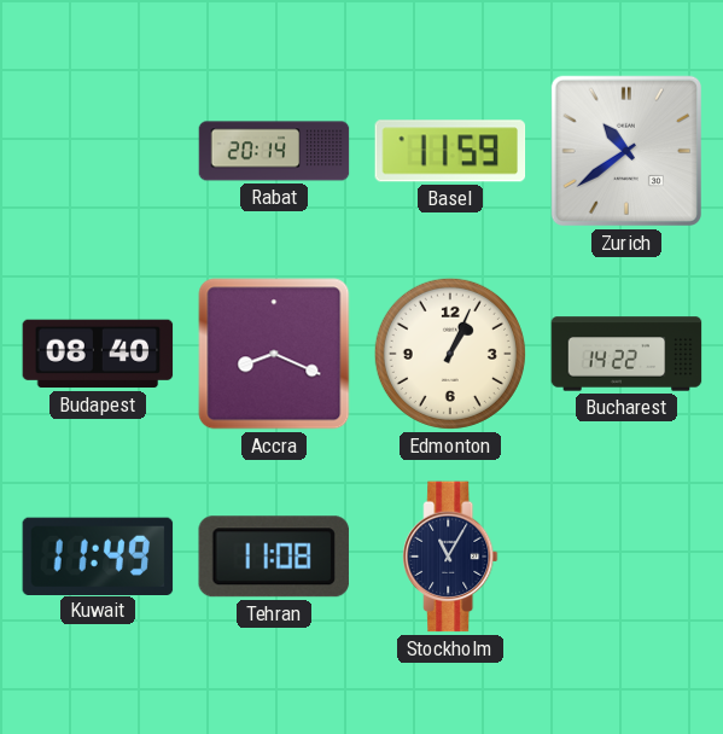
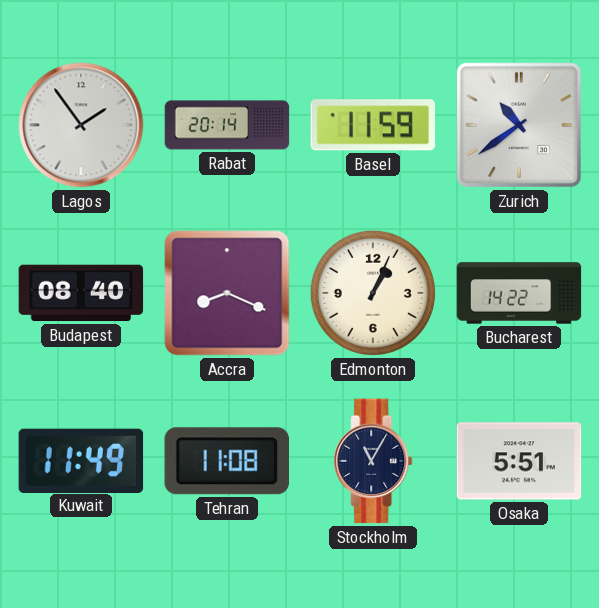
Lagos: none -> 1:54
Osaka: none -> 5:51
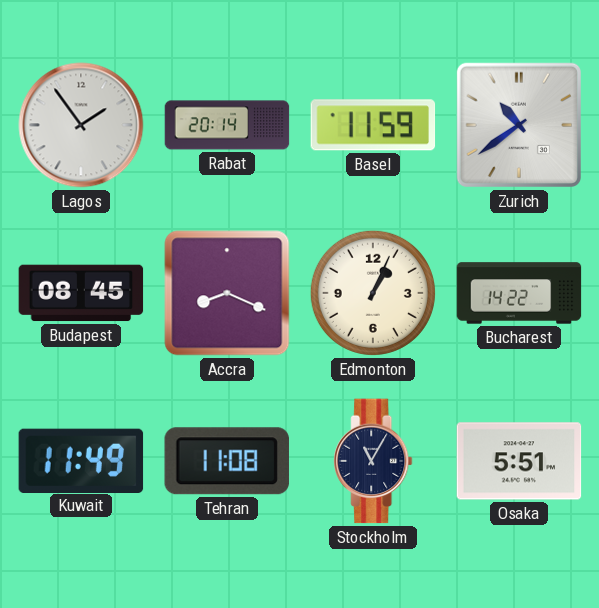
Budapest: 08:40 -> 08:45
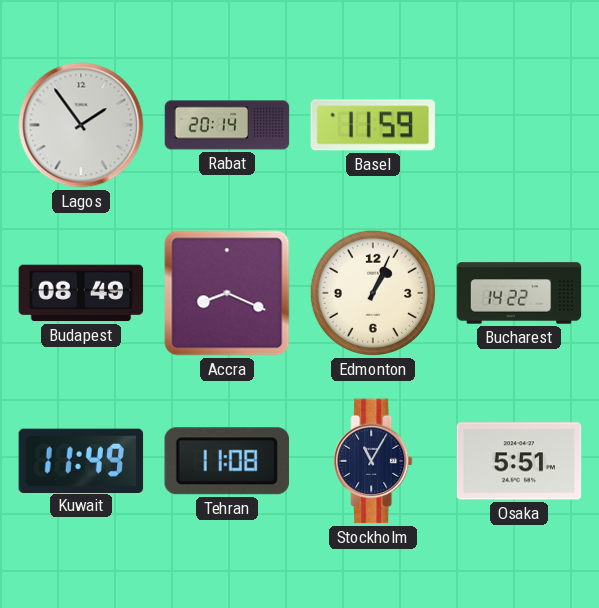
Zurich: 10:39 -> none
Budapest: 08:45 -> 08:49
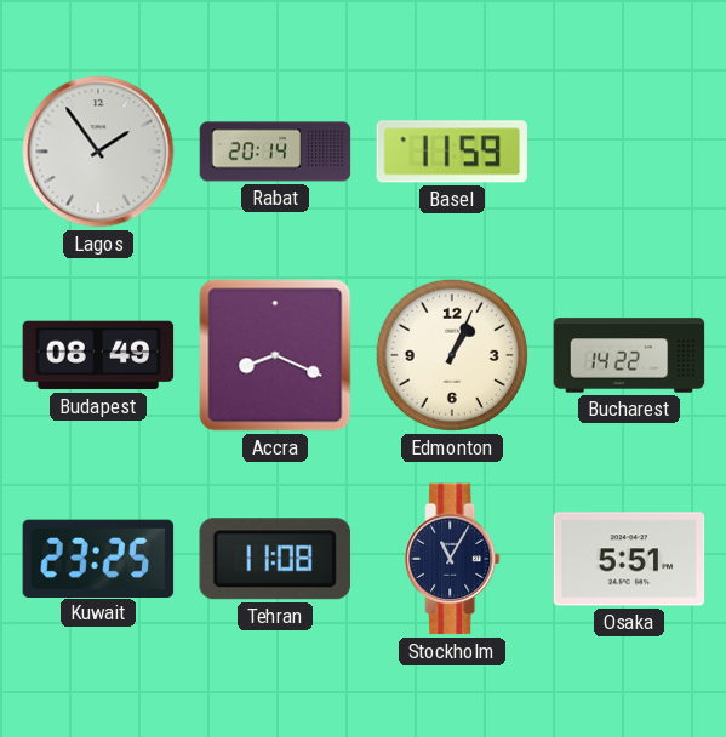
Kuwait: 11:49 -> 23:25
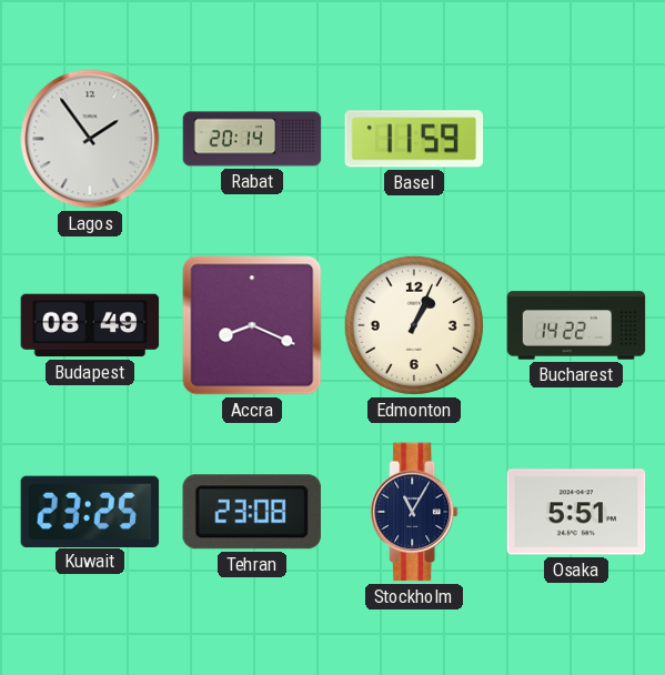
Tehran: 11:08 -> 23:08
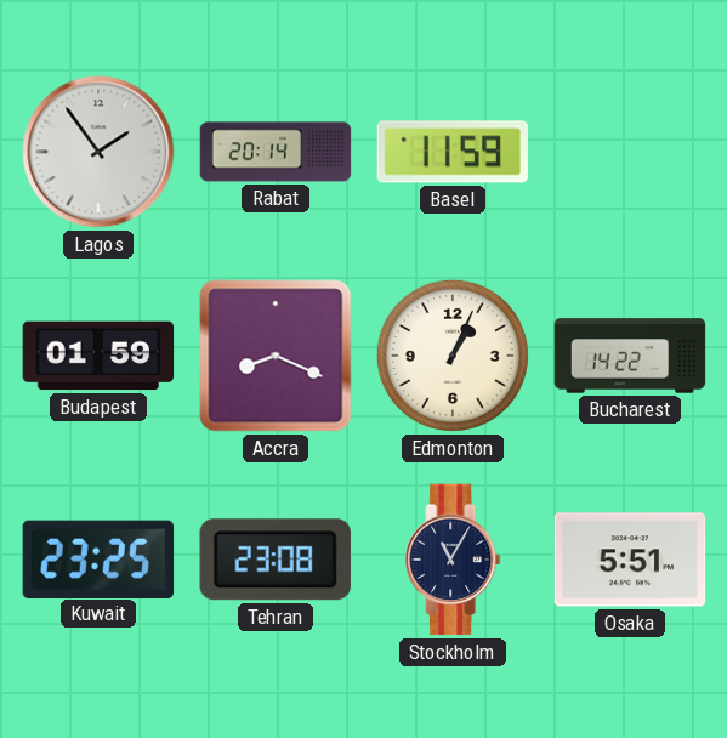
Budapest: 08:49 -> 01:59
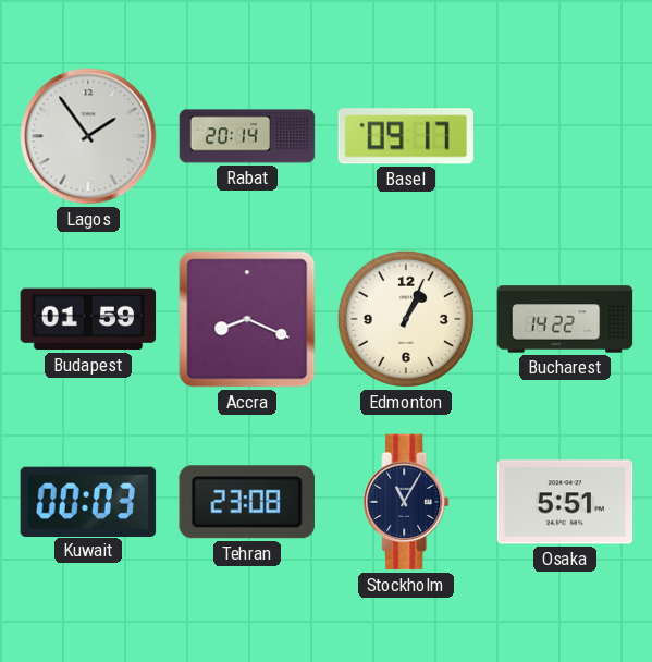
Basel: 11:59 -> 09:17
Kuwait: 23:25 -> 00:03
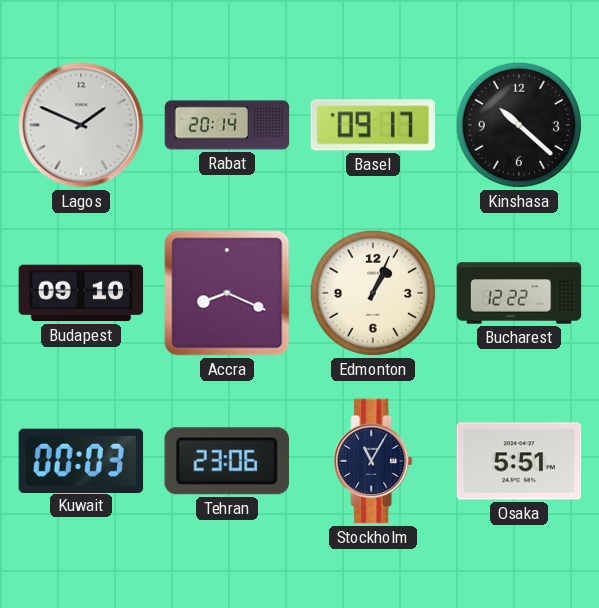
Lagos: 1:54 -> 1:49
Kinshasa: none -> 10:22
Budapest: 01:59 -> 09:10
Bucharest: 14:22 -> 12:22
Tehran: 23:08 -> 23:06
